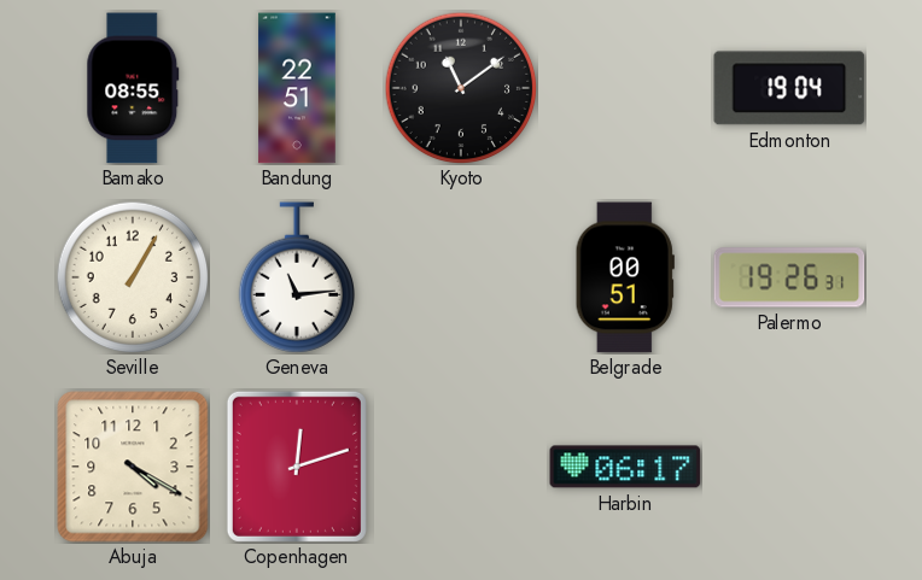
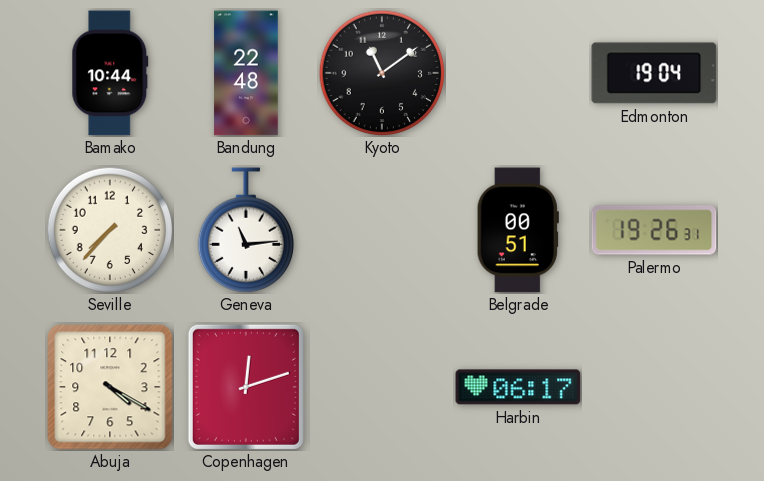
Bamako: 08:55 -> 10:44
Bandung: 22:51 -> 22:48
Seville: 1:05 -> 7:37
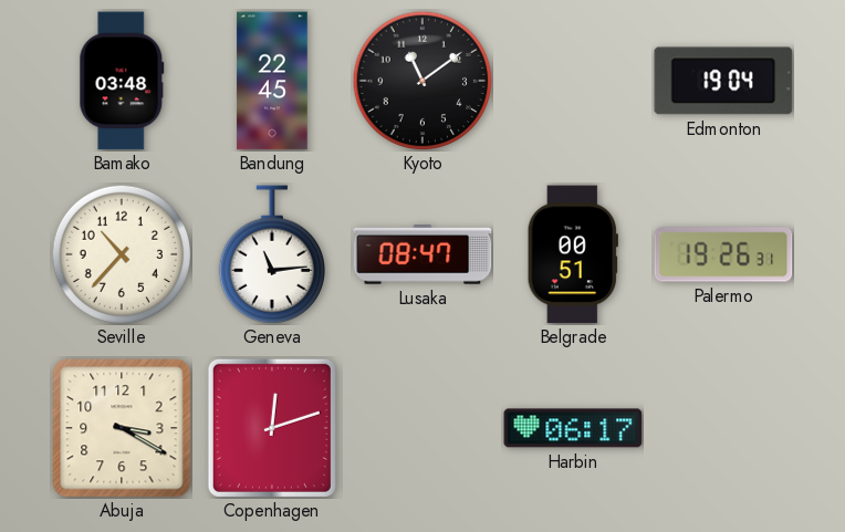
Bamako: 10:44 -> 03:48
Bandung: 22:48 -> 22:45
Seville: 7:37 -> 10:37
Lusaka: none -> 08:47
Abuja: 4:20 -> 3:20
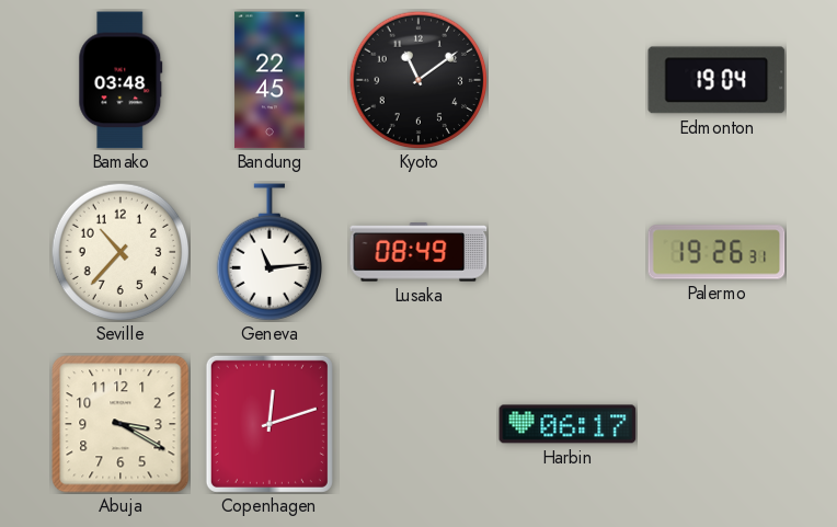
Lusaka: 08:47 -> 08:49
Belgrade: 00:51 -> none
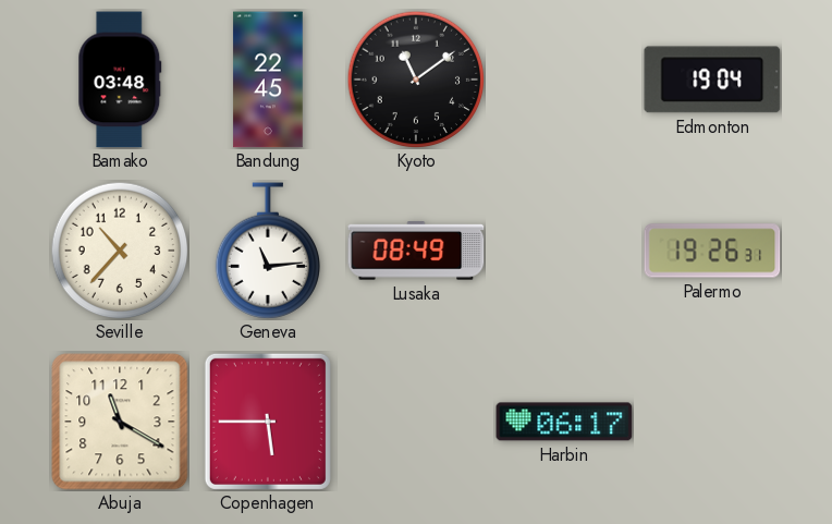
Abuja: 3:20 -> 11:20
Copenhagen: 12:12 -> 5:45
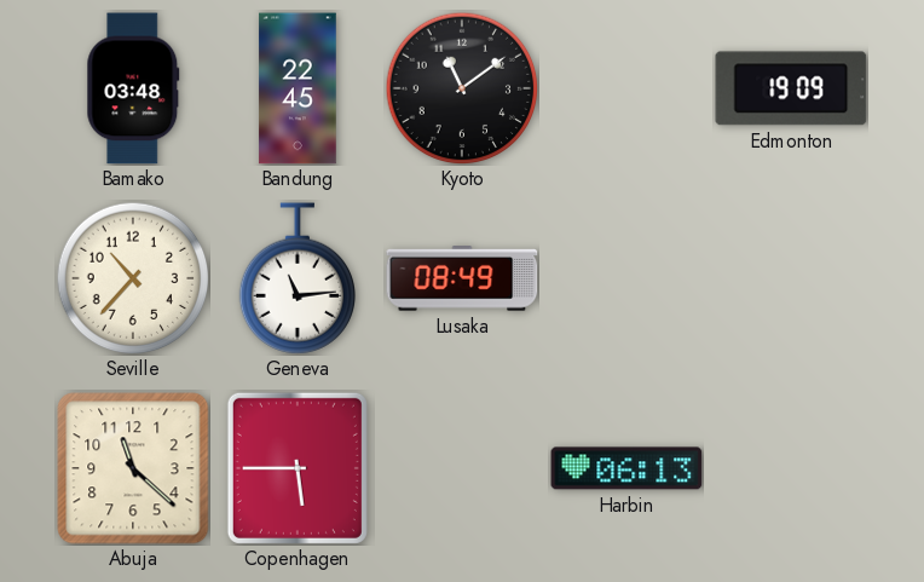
Edmonton: 19:04 -> 19:09
Palermo: 19:26 -> none
Abuja: 11:20 -> 11:22
Harbin: 06:17 -> 06:13
